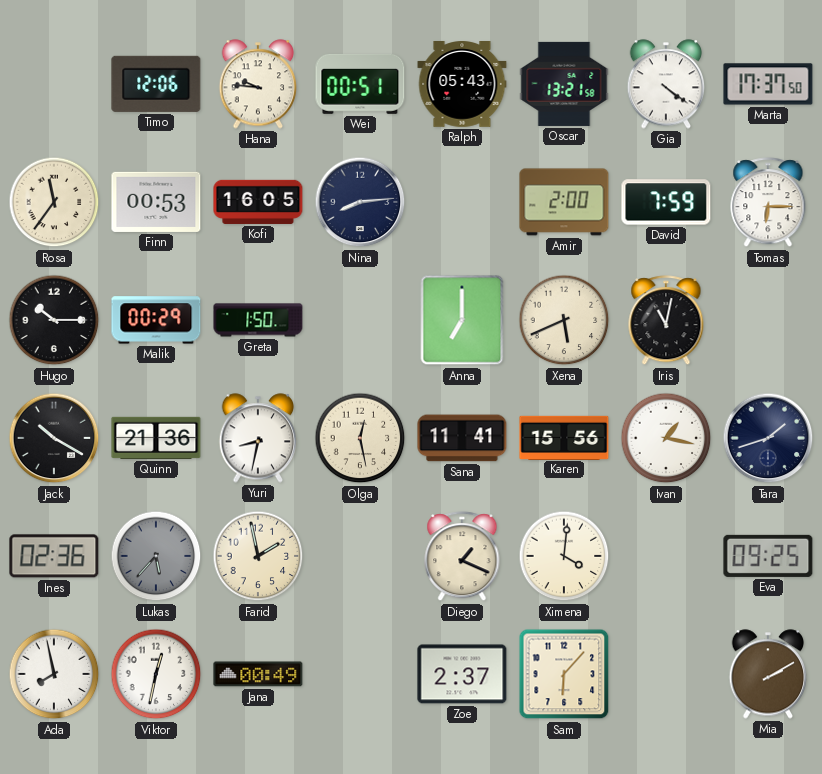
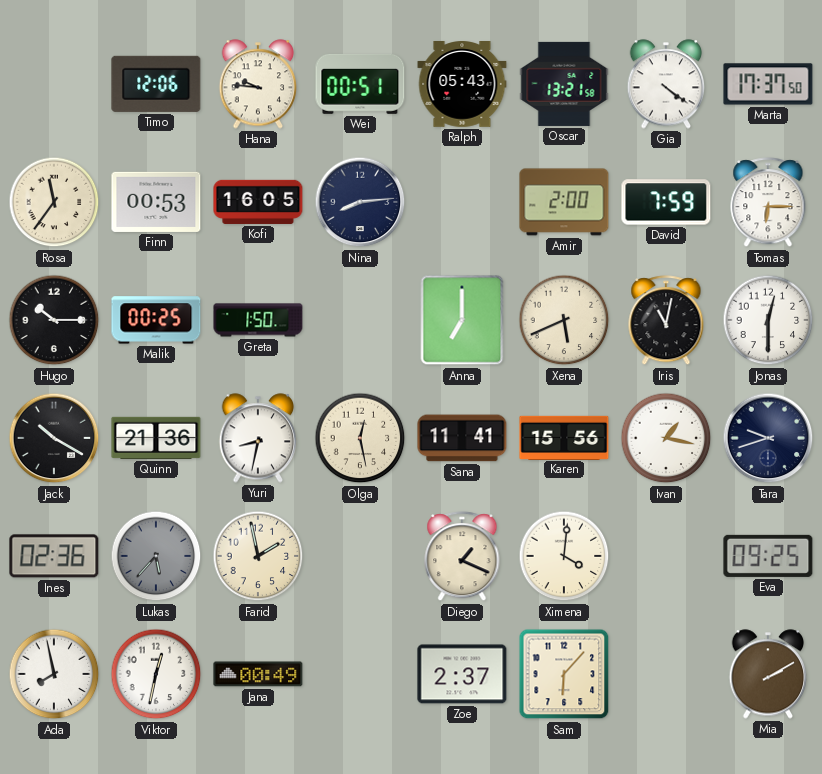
Malik: 00:29 -> 00:25
Jonas: none -> 12:30
Tara: 1:42 -> 9:42
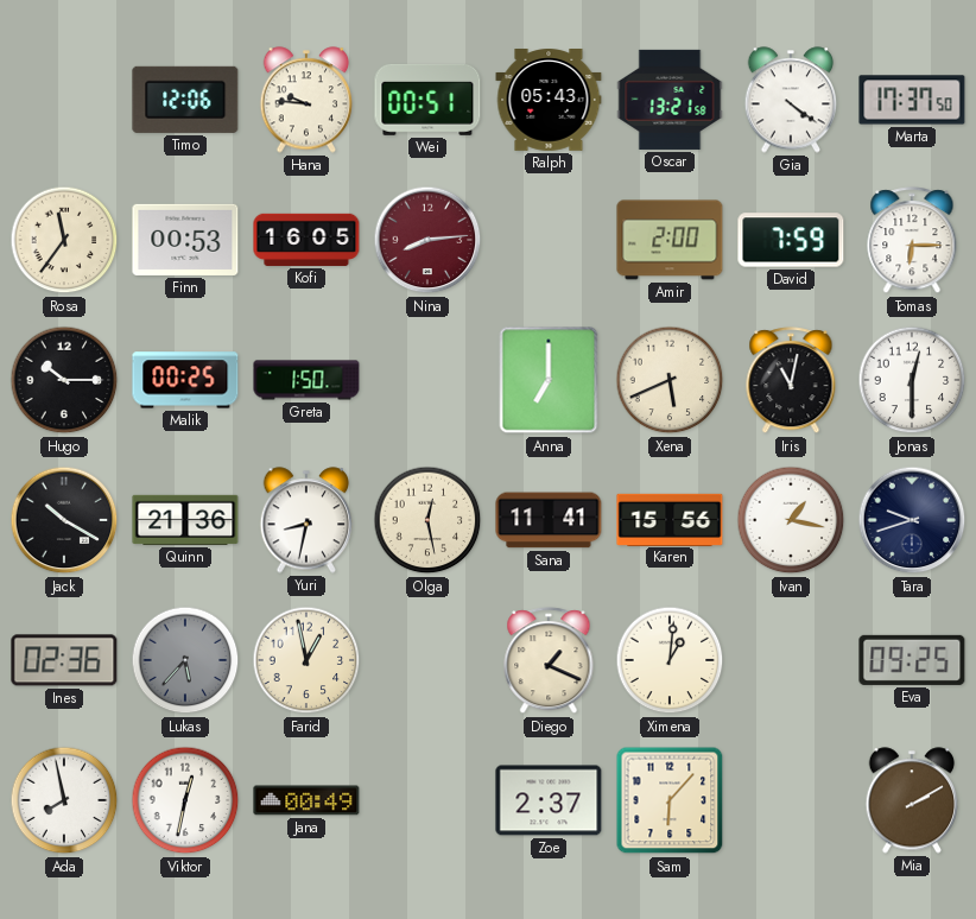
Nina dial: navy -> burgundy
Farid: 1:58 -> 12:58
Ximena: 4:01 -> 1:01
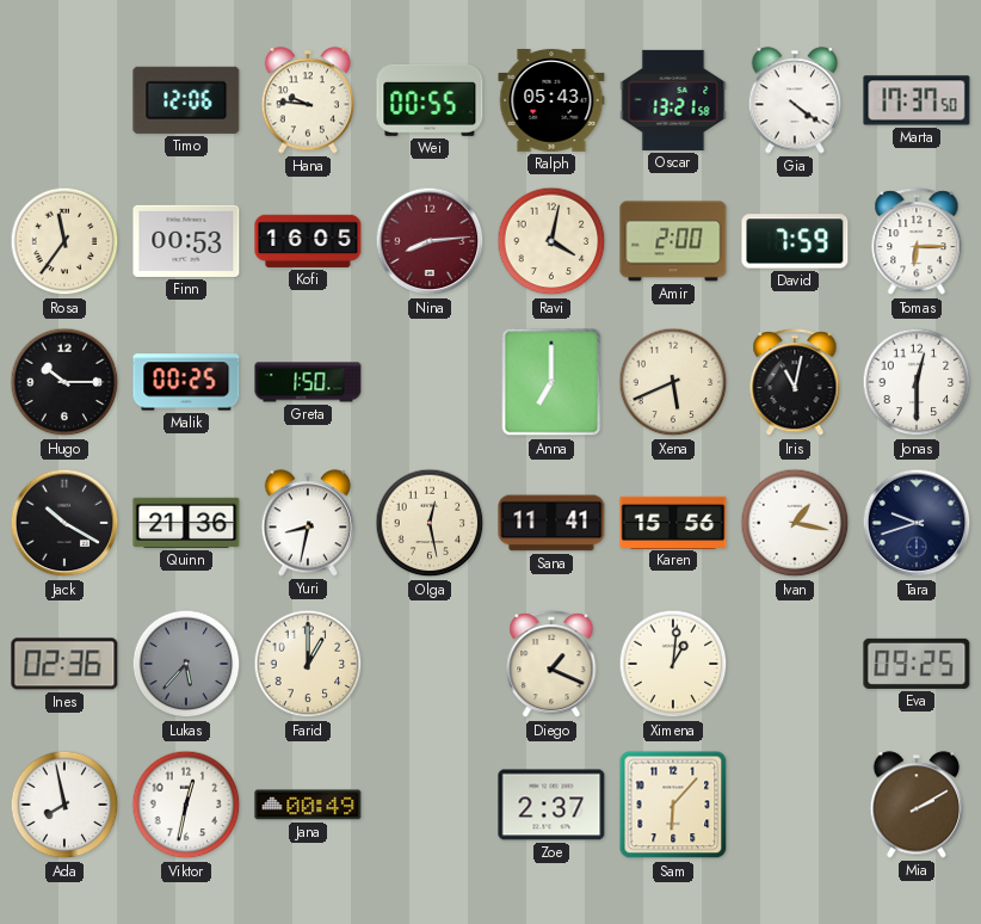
Wei: 00:51 -> 00:55
Ravi: none -> 4:02
Farid: 12:58 -> 1:00
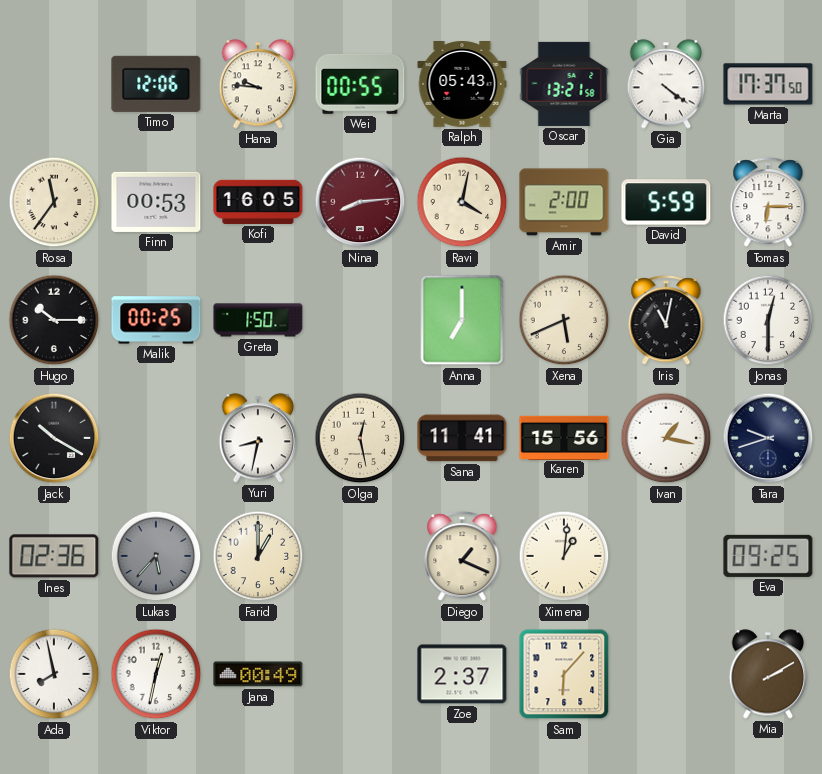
David: 7:59 -> 5:59
Quinn: 21:36 -> none
